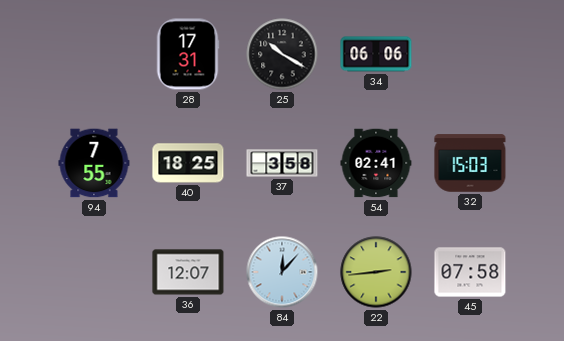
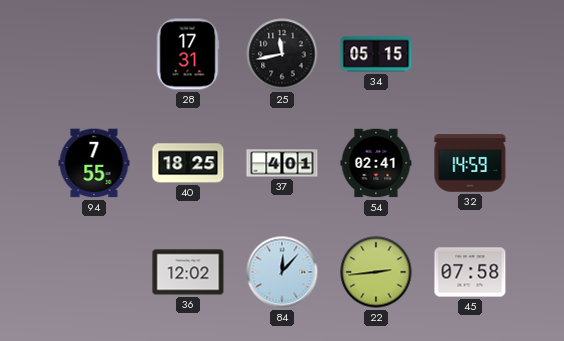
25: 10:20 -> 11:43
34: 06:06 -> 05:15
37: 3:58 -> 4:01
32: 15:03 -> 14:59
36: 12:07 -> 12:02
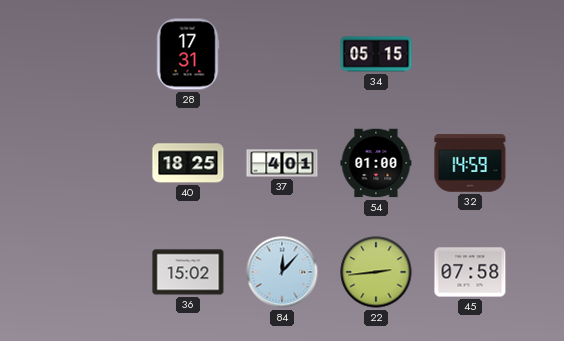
25: 11:43 -> none
94: 7:55 -> none
54: 02:41 -> 01:00
36: 12:02 -> 15:02
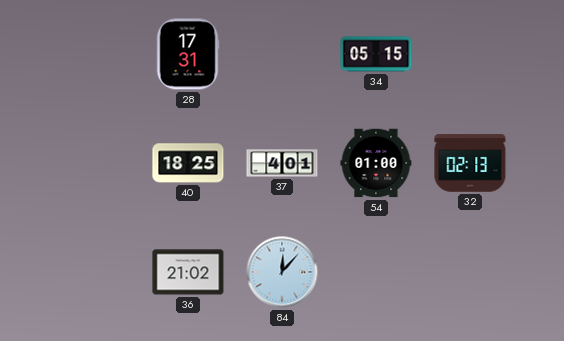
32: 14:59 -> 02:13
36: 15:02 -> 21:02
22: 2:44 -> none
45: 07:58 -> none
